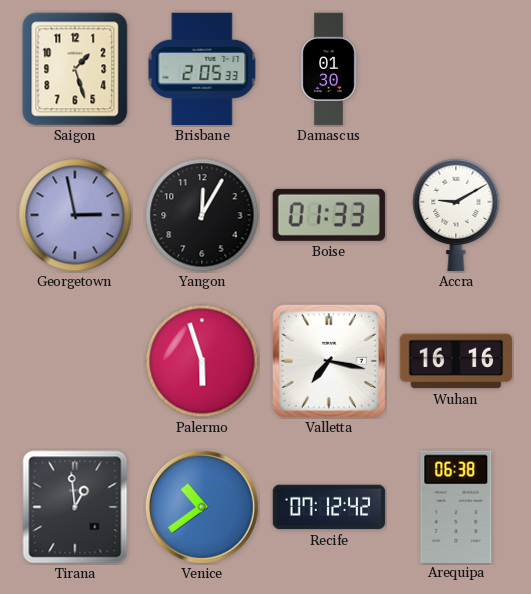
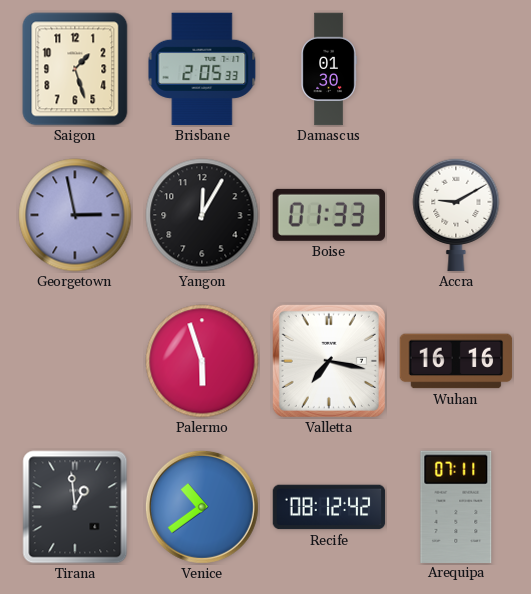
Recife: 07:12 -> 08:12
Arequipa: 06:38 -> 07:11
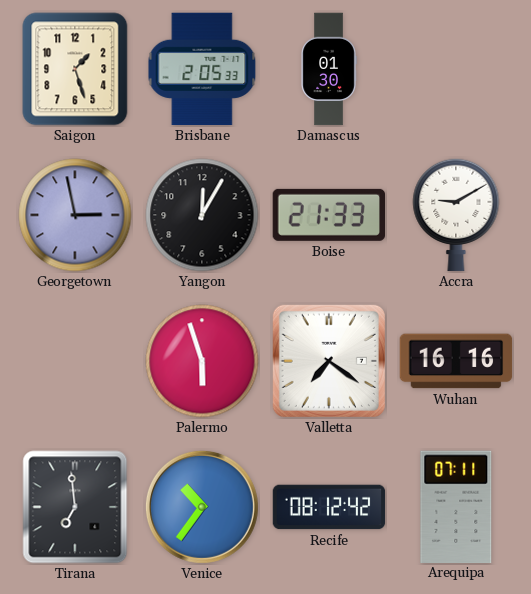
Boise: 01:33 -> 21:33
Valletta: 7:17 -> 7:21
Tirana: 12:59 -> 6:59
Venice: 10:39 -> 10:36
